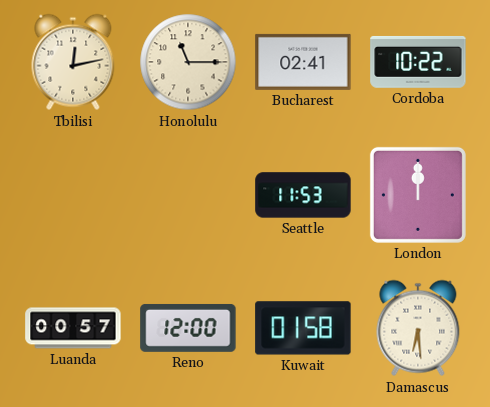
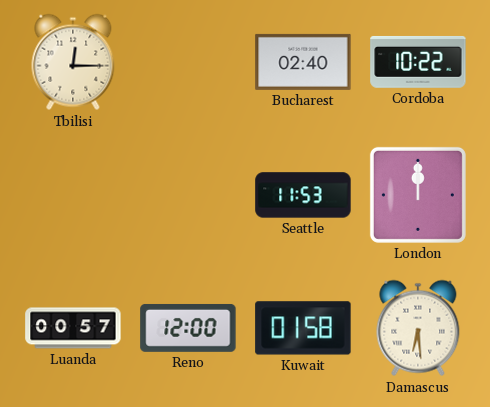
Tbilisi: 12:13 -> 12:15
Honolulu: 11:15 -> none
Bucharest: 02:41 -> 02:40
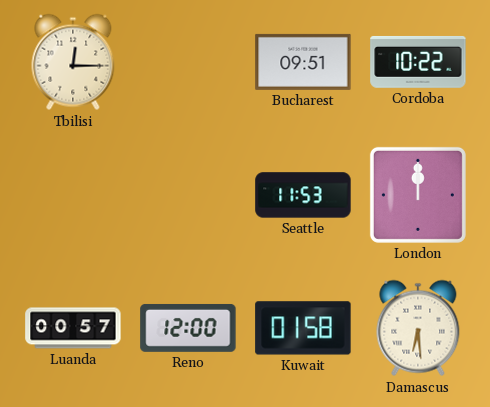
Bucharest: 02:40 -> 09:51
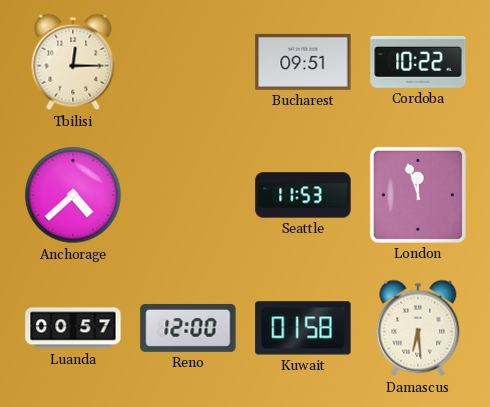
Anchorage: none -> 4:38
London: 12:00 -> 11:57
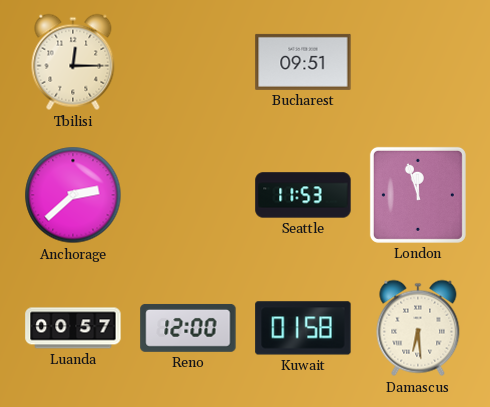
Cordoba: 10:22 -> none
Anchorage: 4:38 -> 2:38
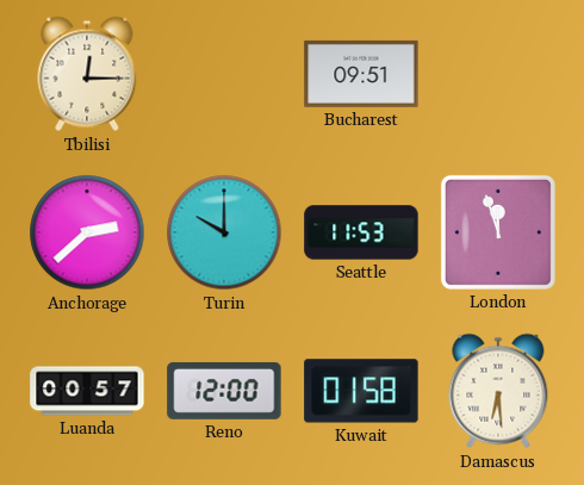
Turin: none -> 10:00
